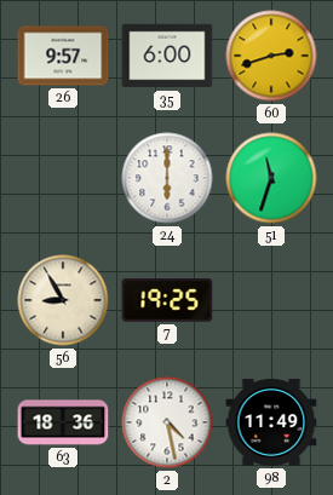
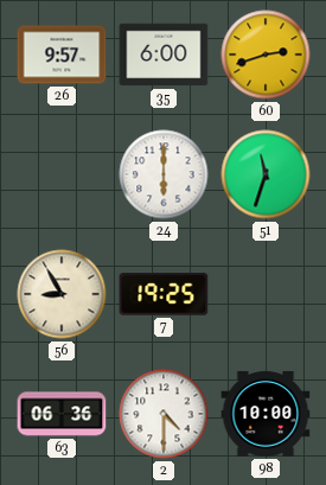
63: 18:36 -> 06:36
2: 4:28 -> 4:30
98: 11:49 -> 10:00
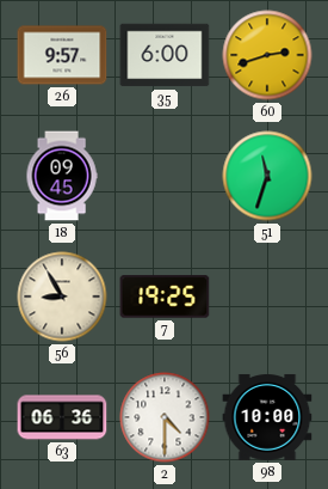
18: none -> 09:45
24: 6:00 -> none
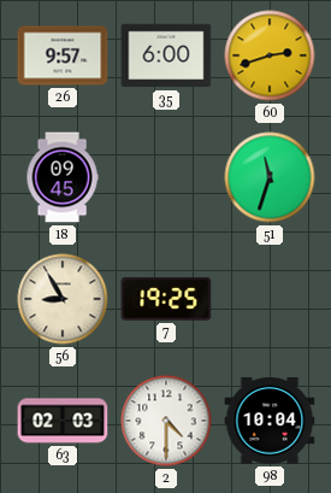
63: 06:36 -> 02:03
98: 10:00 -> 10:04
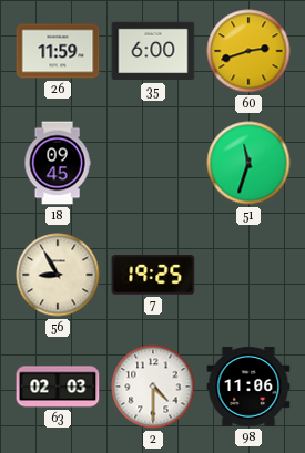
26: 9:57 -> 11:59
98: 10:04 -> 11:06
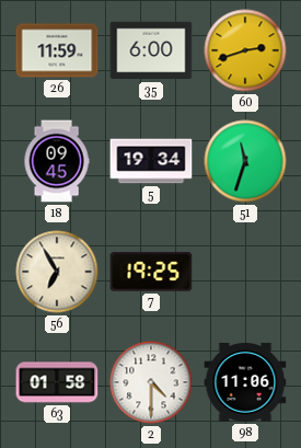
5: none -> 19:34
56: 8:55 -> 6:55
63: 02:03 -> 01:58
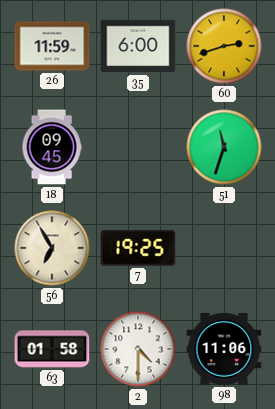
5: 19:34 -> none
